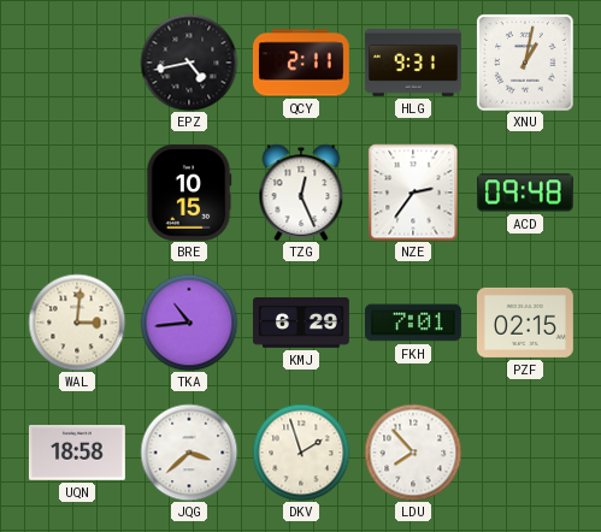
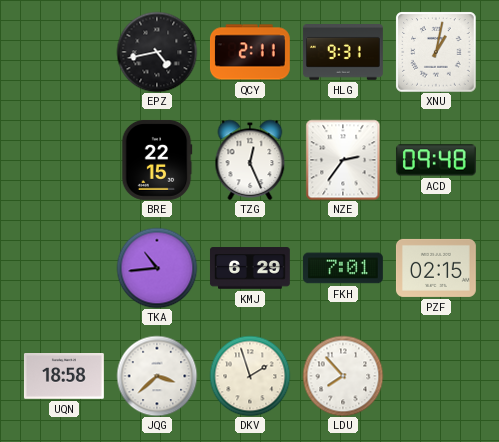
BRE: 10:15 -> 22:15
WAL: 3:01 -> none
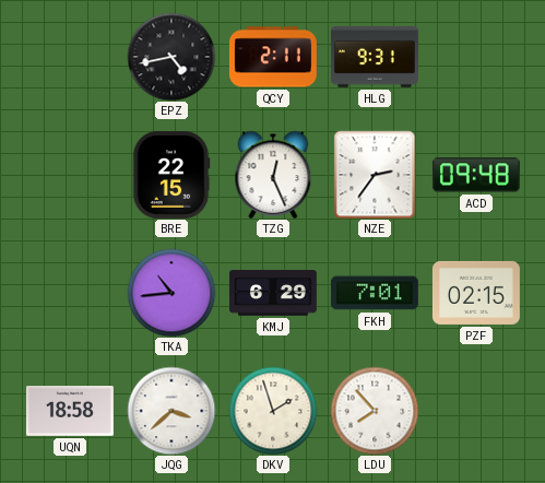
XNU: 1:02 -> none
